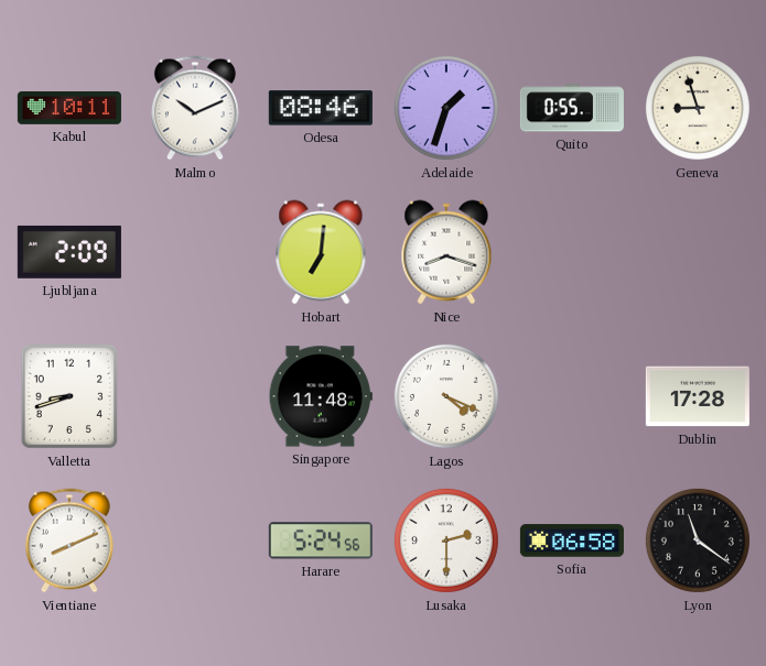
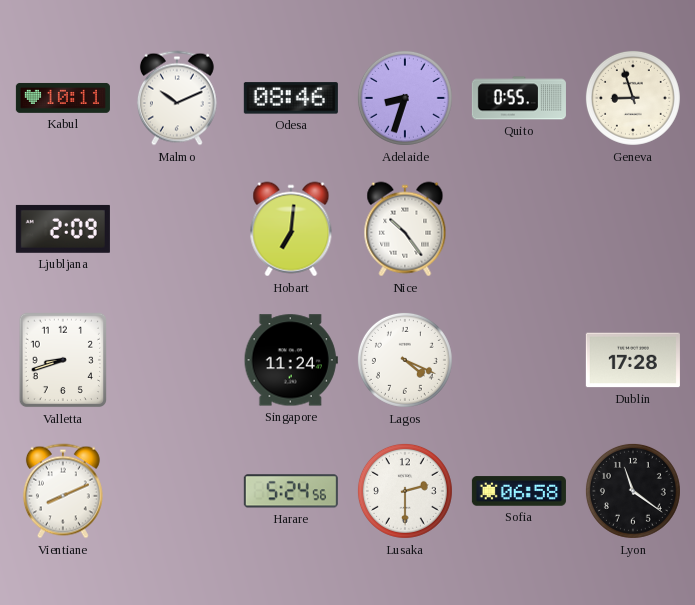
Adelaide: 1:33 -> 8:33
Nice: 8:18 -> 10:24
Singapore: 11:48 -> 11:24
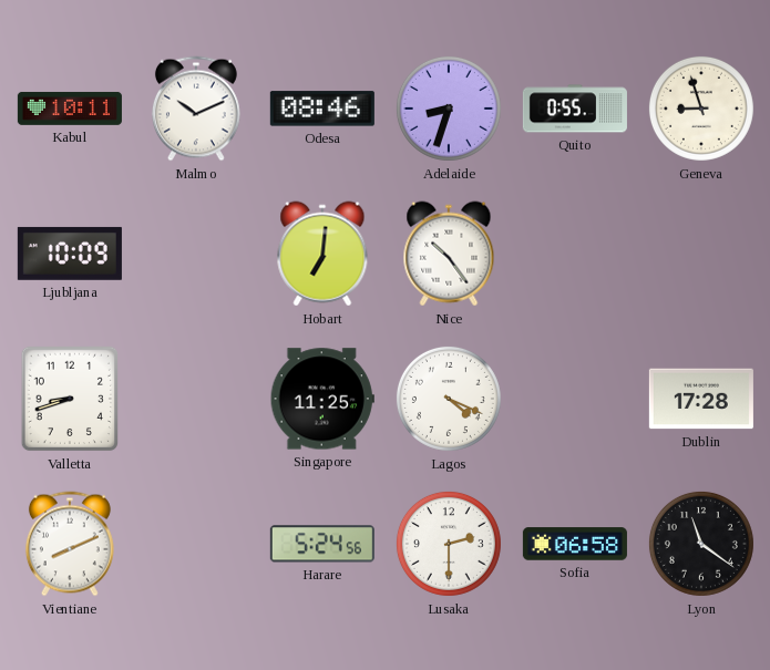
Ljubljana: 2:09 -> 10:09
Singapore: 11:24 -> 11:25
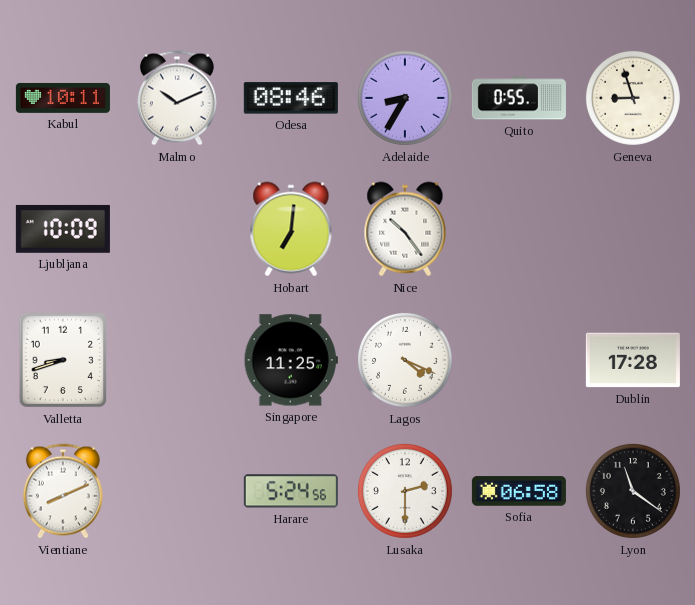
Adelaide: 8:33 -> 8:35
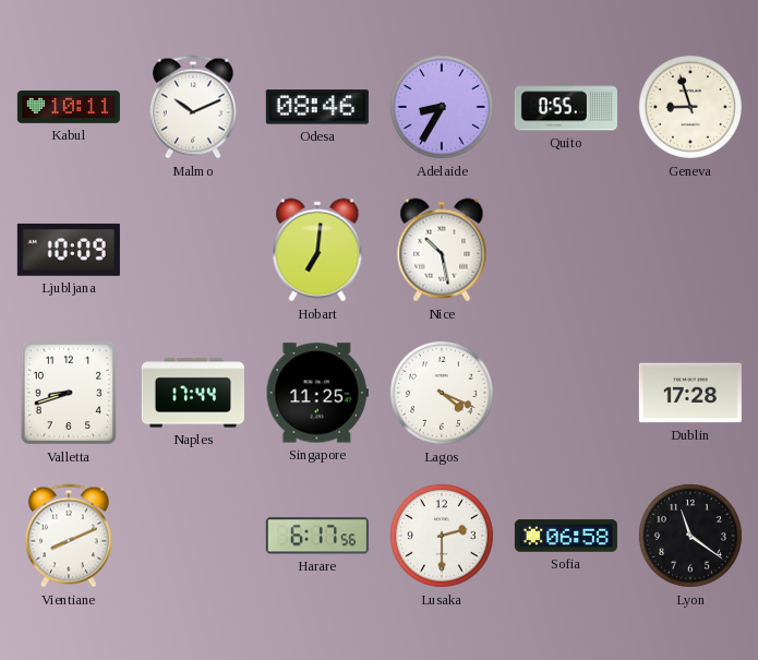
Nice: 10:24 -> 10:28
Naples: none -> 17:44
Harare: 5:24 -> 6:17
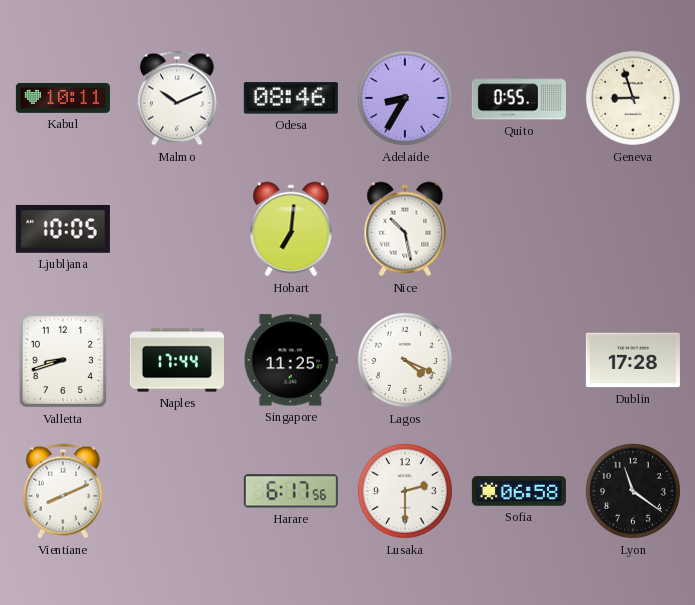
Ljubljana: 10:09 -> 10:05
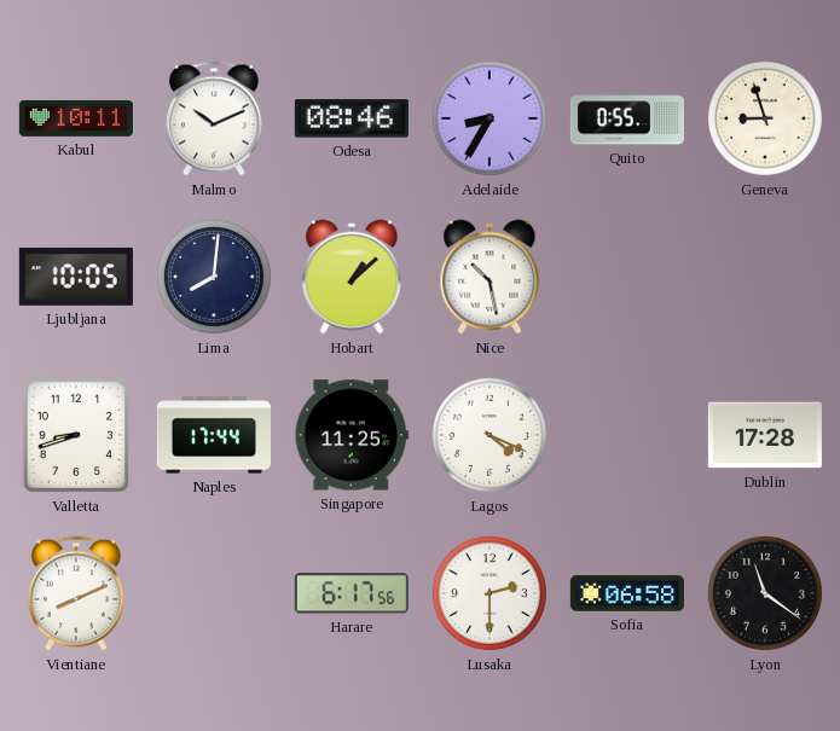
Lima: none -> 8:01
Hobart: 7:01 -> 1:08
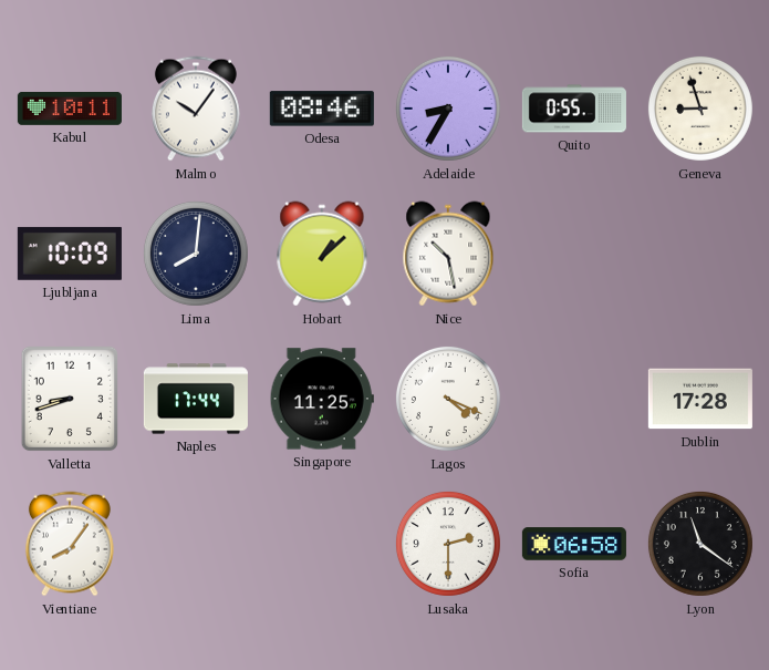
Malmo: 10:11 -> 10:06
Ljubljana: 10:05 -> 10:09
Vientiane: 8:11 -> 8:06
Harare: 6:17 -> none
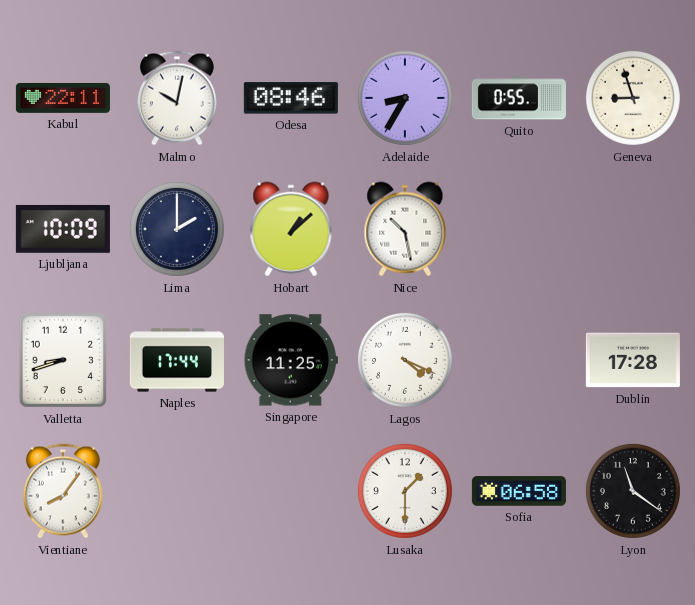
Kabul: 10:11 -> 22:11
Malmo: 10:06 -> 10:02
Lima: 8:01 -> 2:00
Lusaka: 2:30 -> 1:30
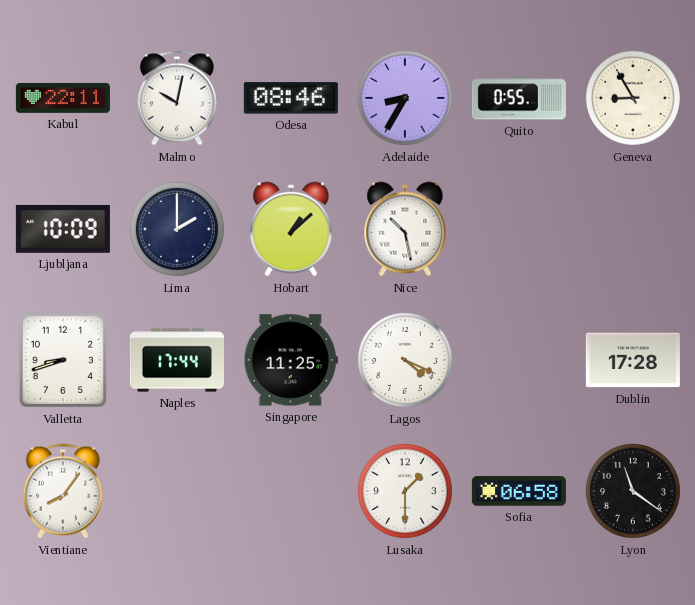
Geneva: 8:57 -> 8:55
